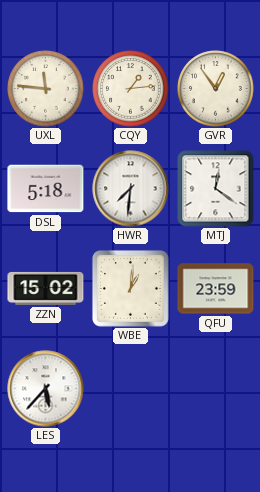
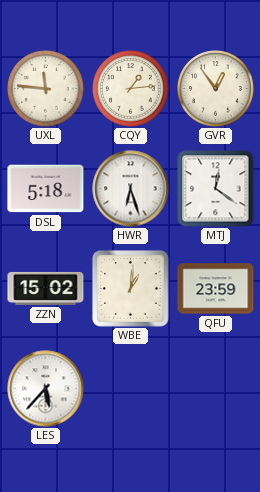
HWR: 7:31 -> 6:27
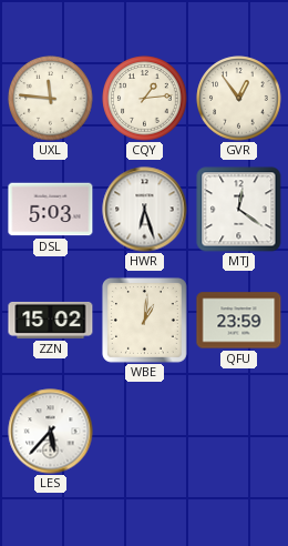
DSL: 5:18 -> 5:03
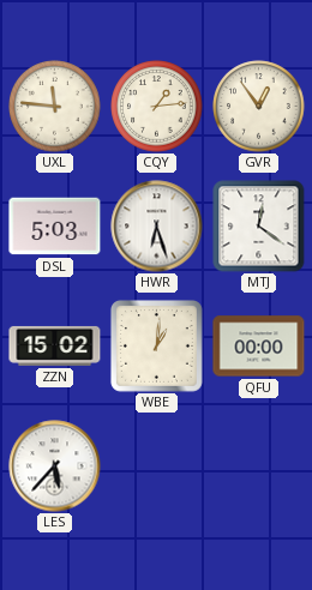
QFU: 23:59 -> 00:00
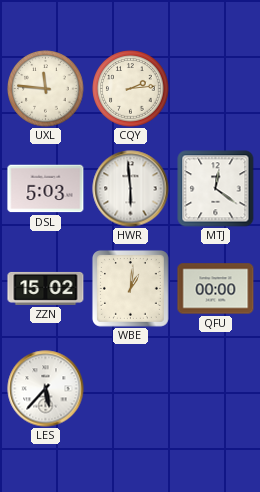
CQY: 1:14 -> 2:14
GVR: 12:54 -> none
HWR: 6:27 -> 5:59
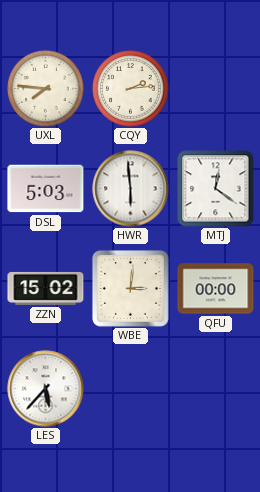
UXL: 11:46 -> 7:46
WBE: 1:01 -> 3:01
